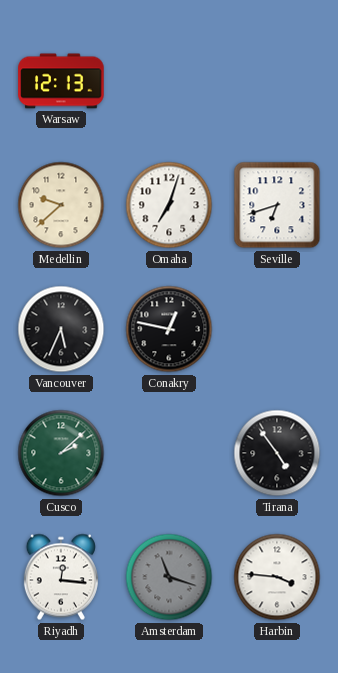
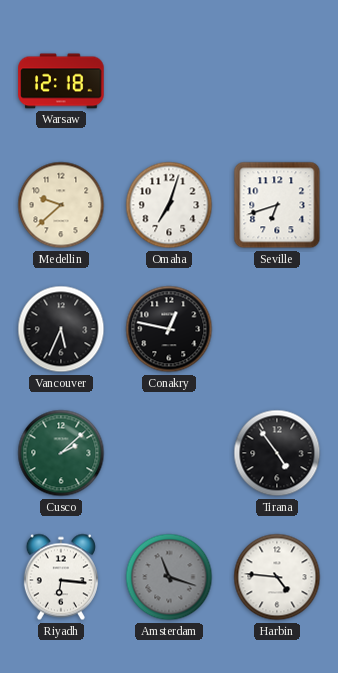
Warsaw: 12:13 -> 12:18
Riyadh: 12:16 -> 6:16
Harbin: 3:46 -> 4:46
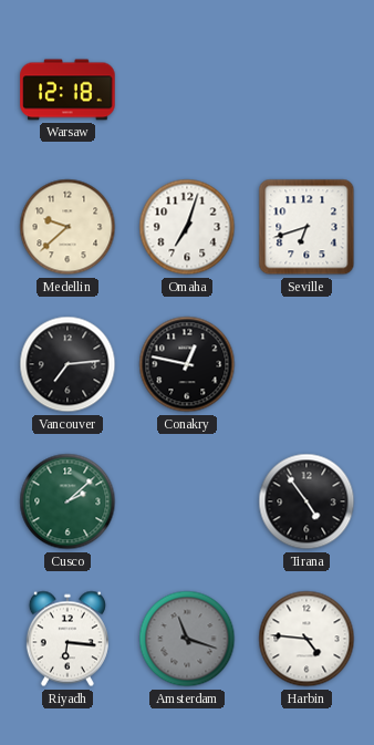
Vancouver: 5:34 -> 7:14
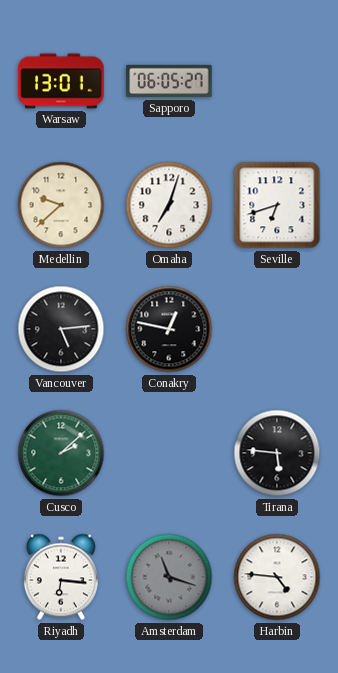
Warsaw: 12:18 -> 13:01
Sapporo: none -> 06:05
Vancouver: 7:14 -> 5:14
Tirana: 4:54 -> 5:46
